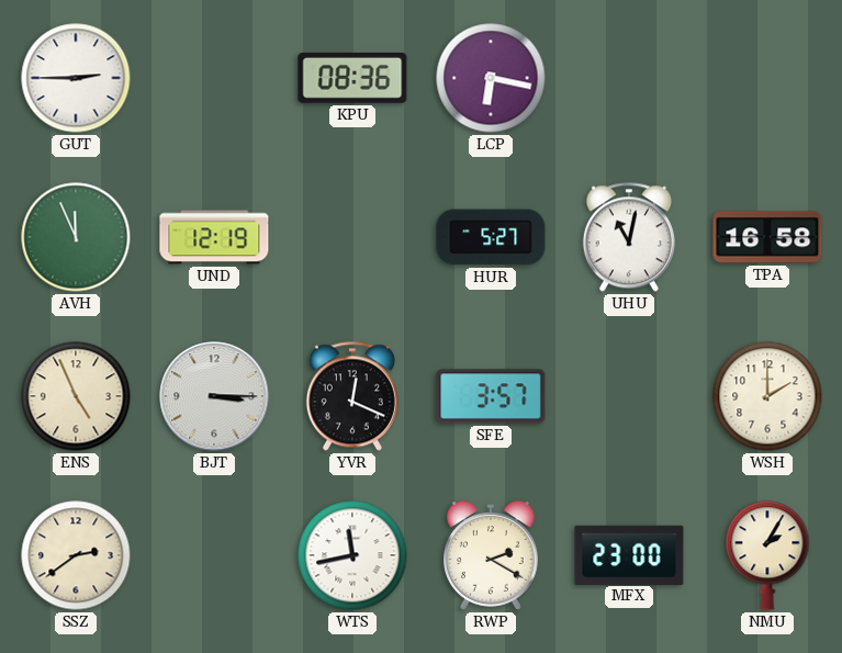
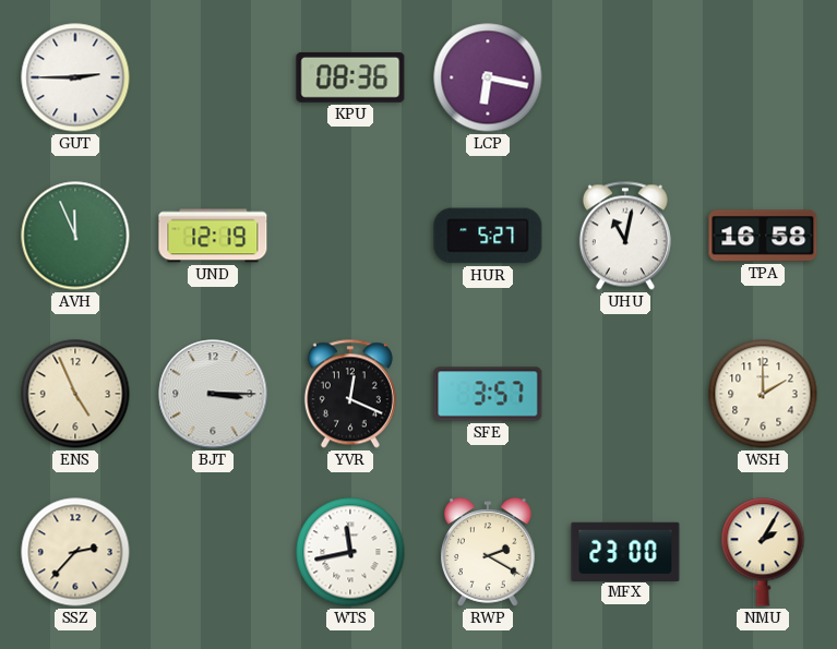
SSZ: 2:39 -> 2:37
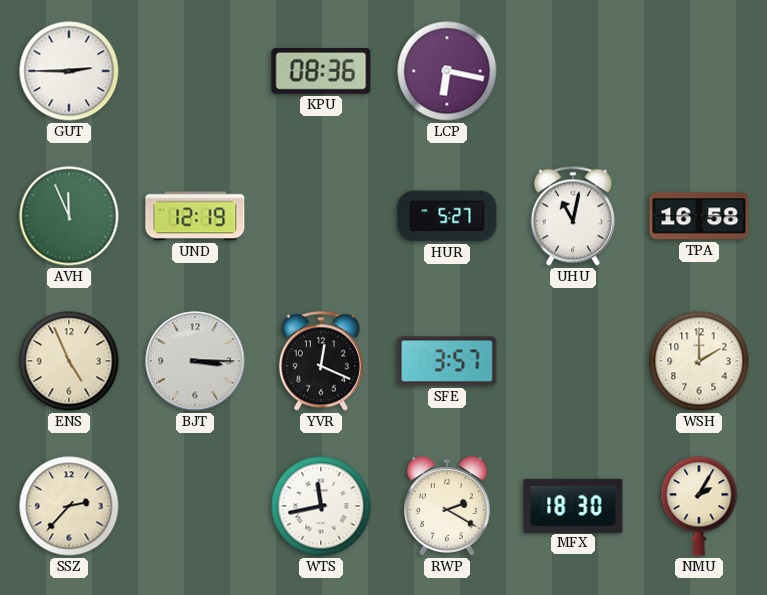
MFX: 23:00 -> 18:30
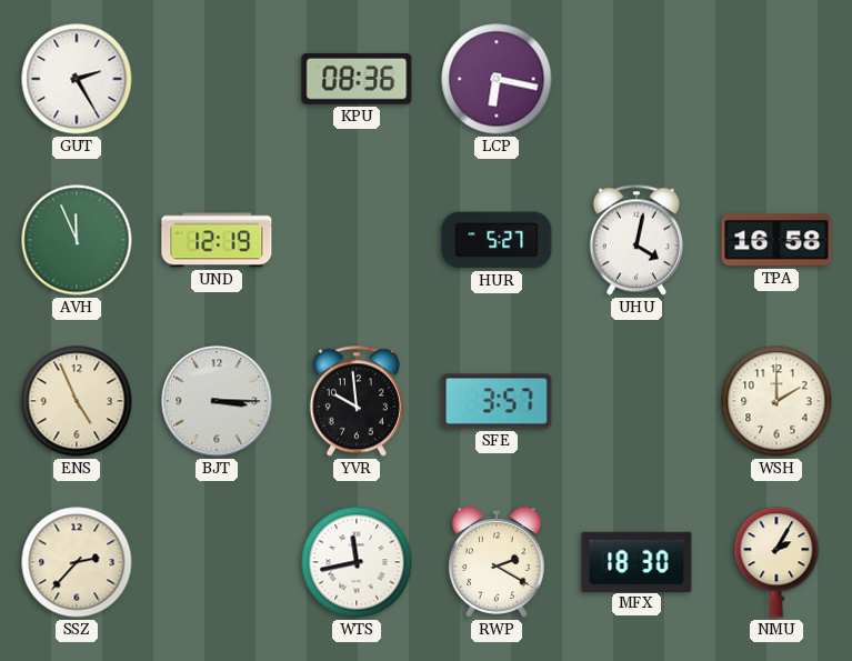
GUT: 2:45 -> 2:25
UHU: 11:02 -> 4:02
YVR: 12:19 -> 9:59
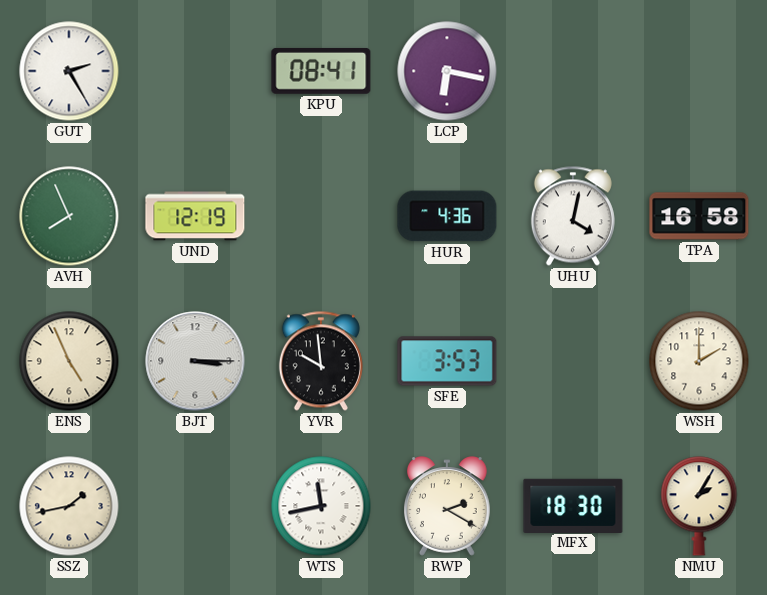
KPU: 08:36 -> 08:41
AVH: 11:56 -> 7:56
HUR: 5:27 -> 4:36
SFE: 3:57 -> 3:53
SSZ: 2:37 -> 1:43
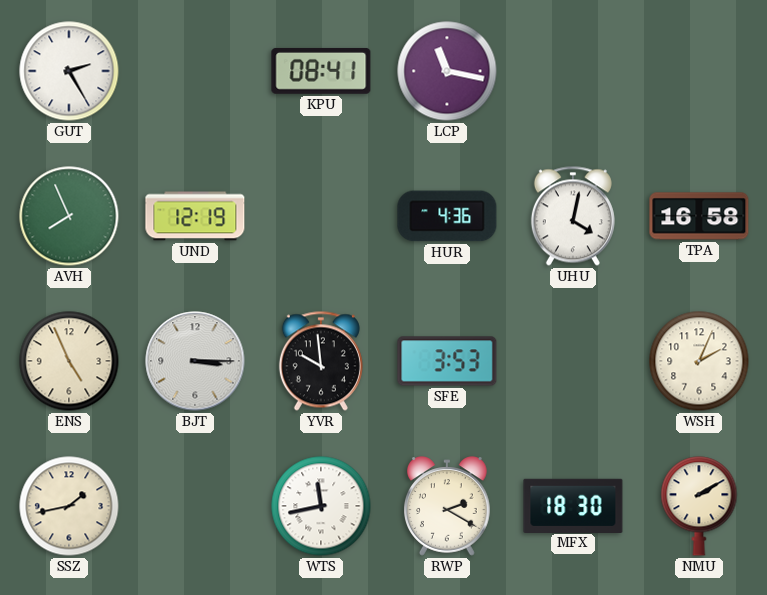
LCP: 6:17 -> 11:17
WSH: 2:00 -> 2:04
NMU: 2:05 -> 2:10
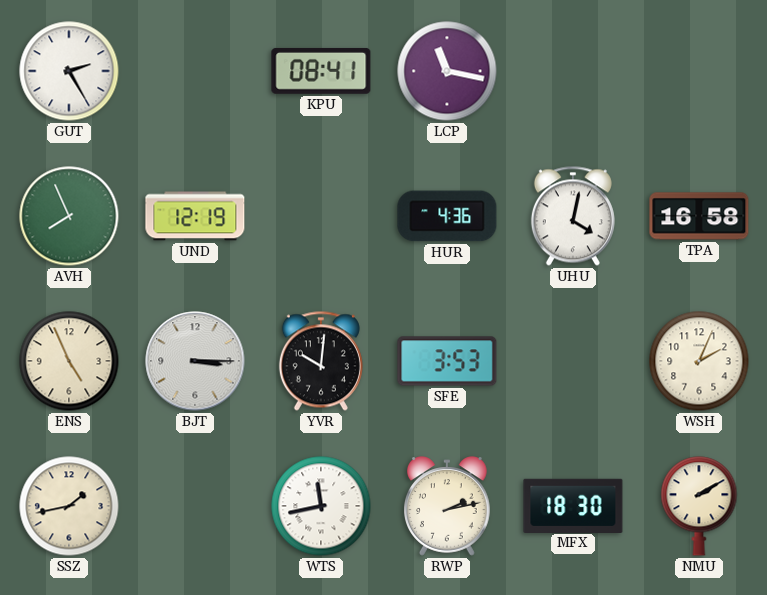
YVR: 9:59 -> 10:01
RWP: 2:20 -> 2:13
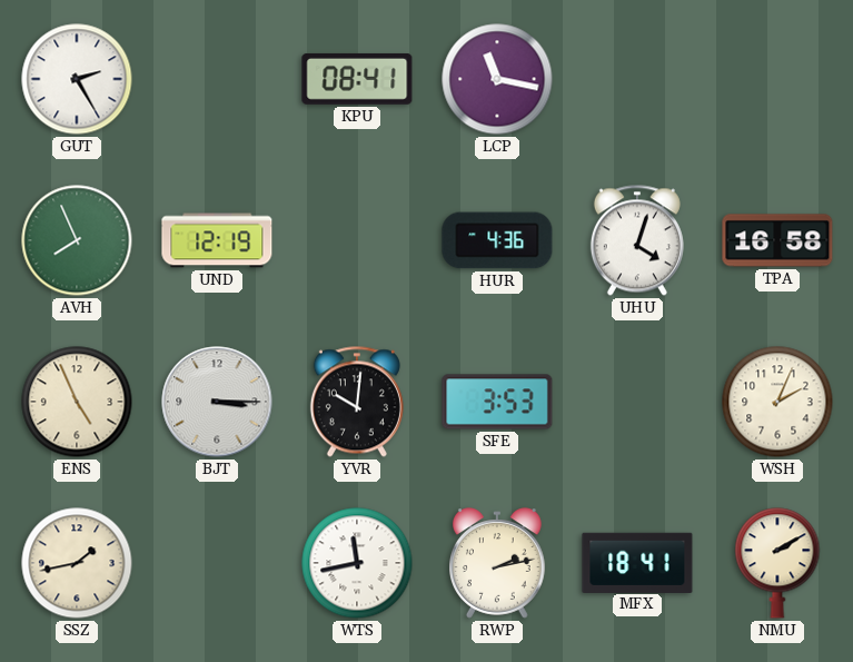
UHU: 4:02 -> 4:03
MFX: 18:30 -> 18:41
